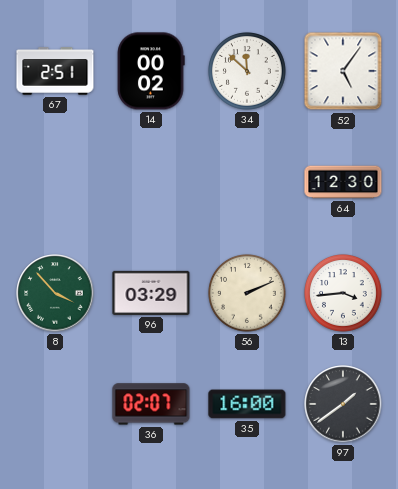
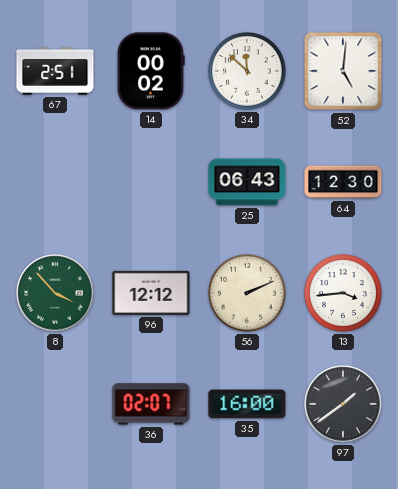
52: 5:06 -> 5:01
25: none -> 06:43
96: 03:29 -> 12:12
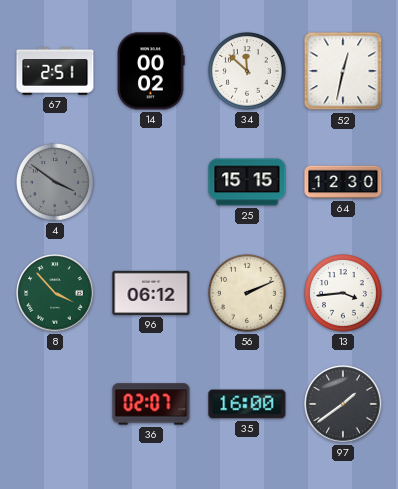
52: 5:01 -> 12:32
4: none -> 3:51
25: 06:43 -> 15:15
96: 12:12 -> 06:12
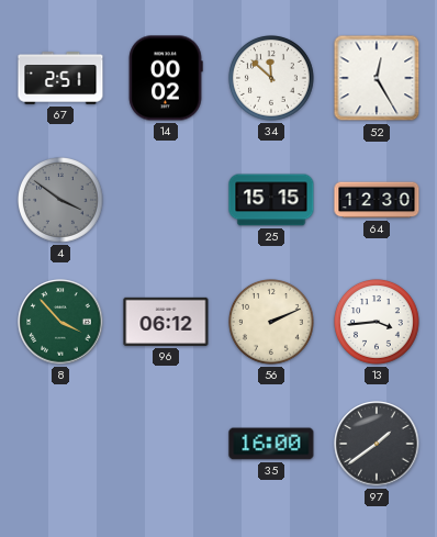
52: 12:32 -> 12:25
36: 02:07 -> none
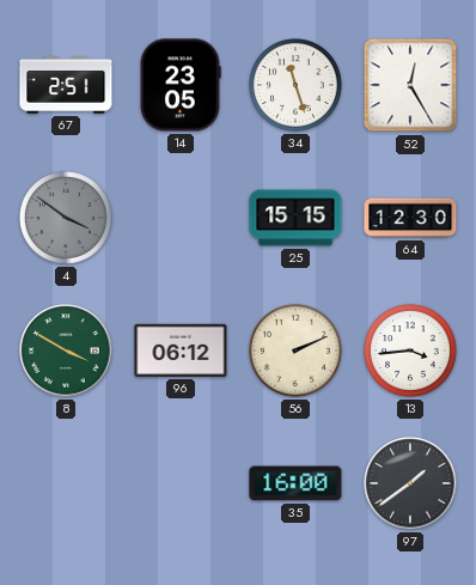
14: 00:02 -> 23:05
34: 11:52 -> 11:27
8: 3:53 -> 3:50
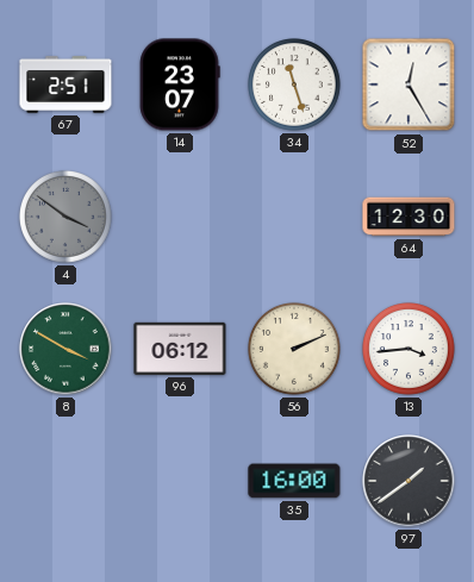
14: 23:05 -> 23:07
25: 15:15 -> none
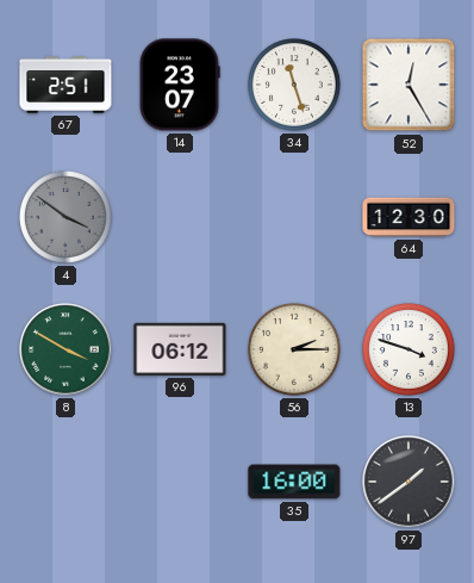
56: 2:11 -> 2:15
13: 3:44 -> 3:48
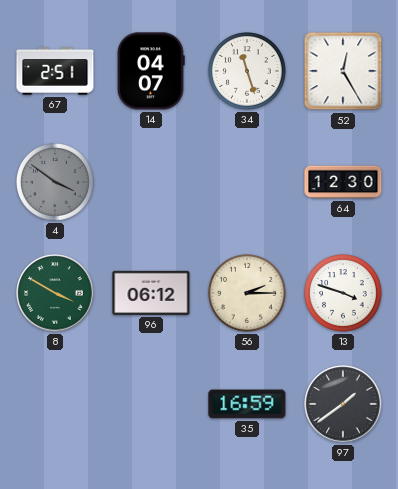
14: 23:07 -> 04:07
35: 16:00 -> 16:59
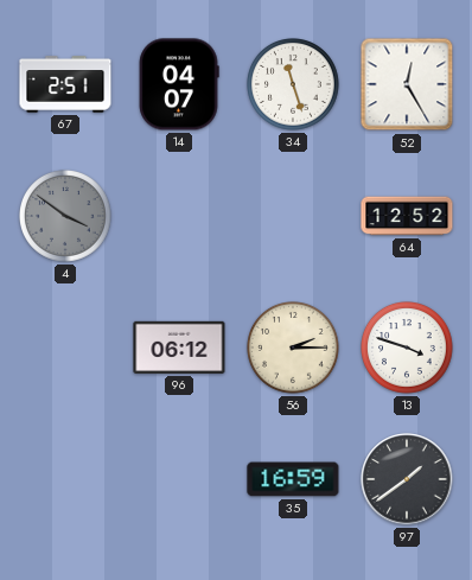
64: 12:30 -> 12:52
8: 3:50 -> none
